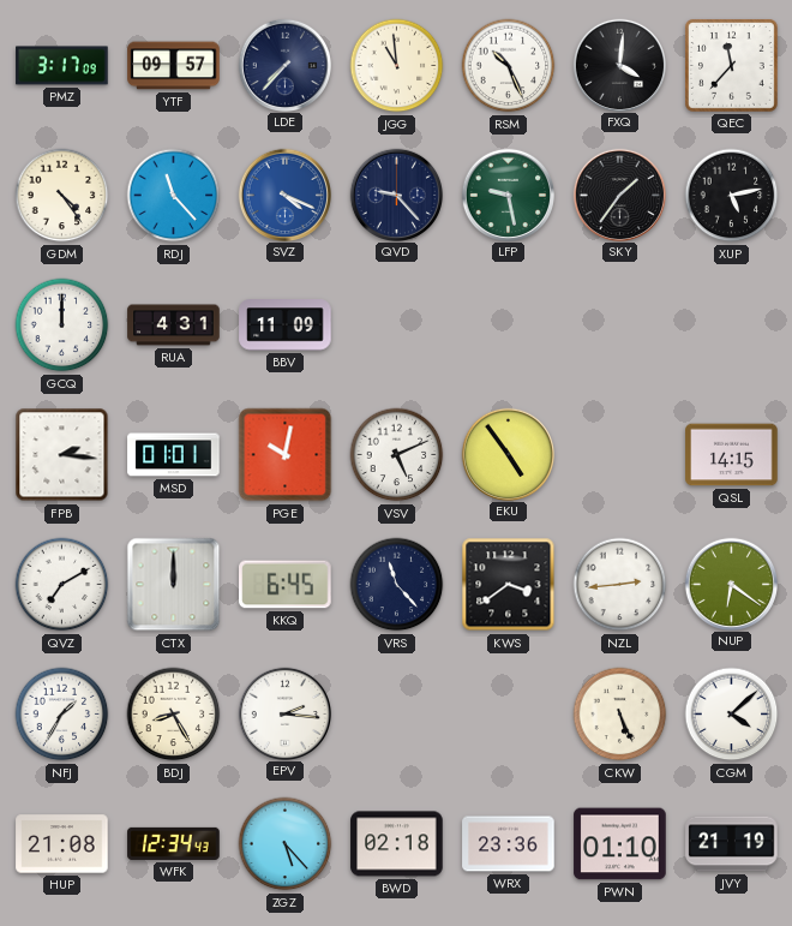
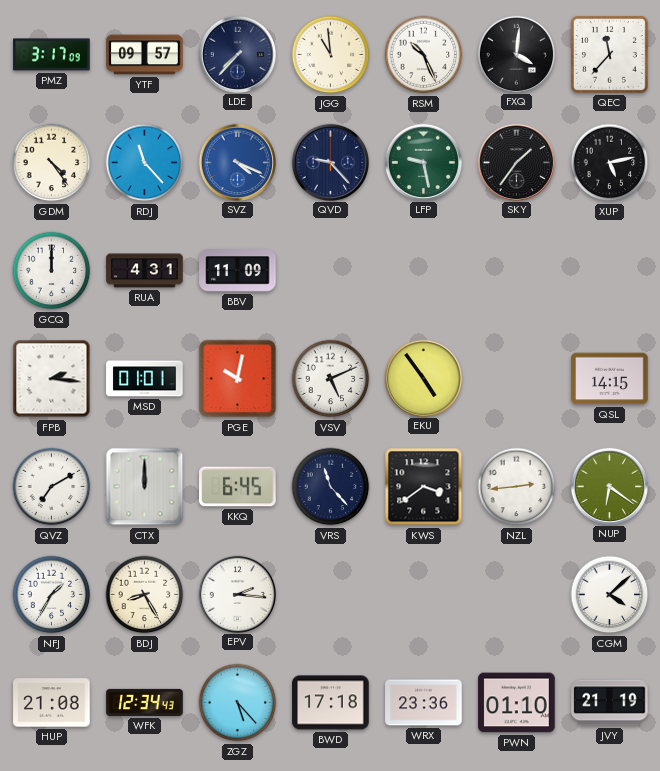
CKW: 5:26 -> none
BWD: 02:18 -> 17:18
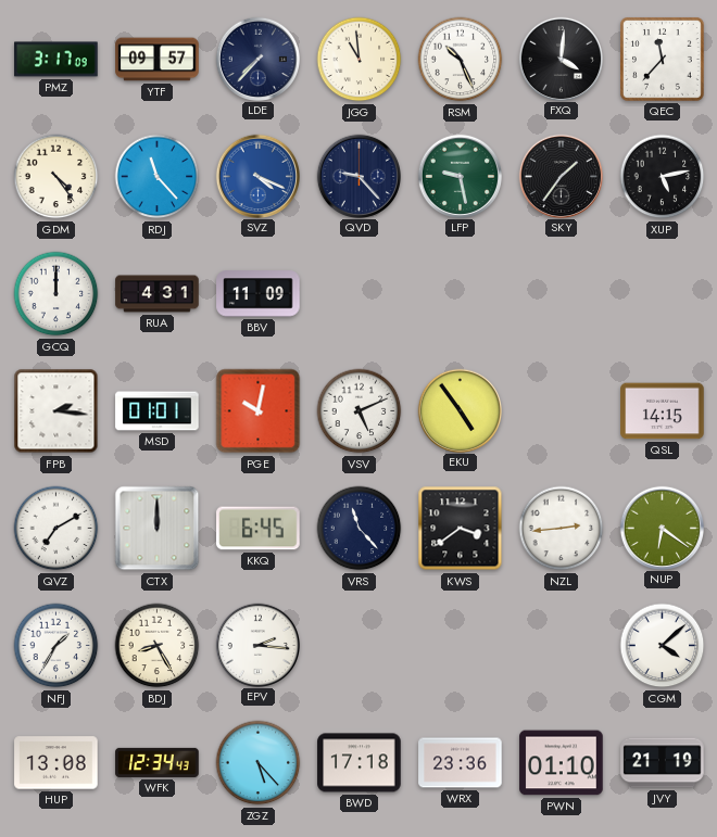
HUP: 21:08 -> 13:08
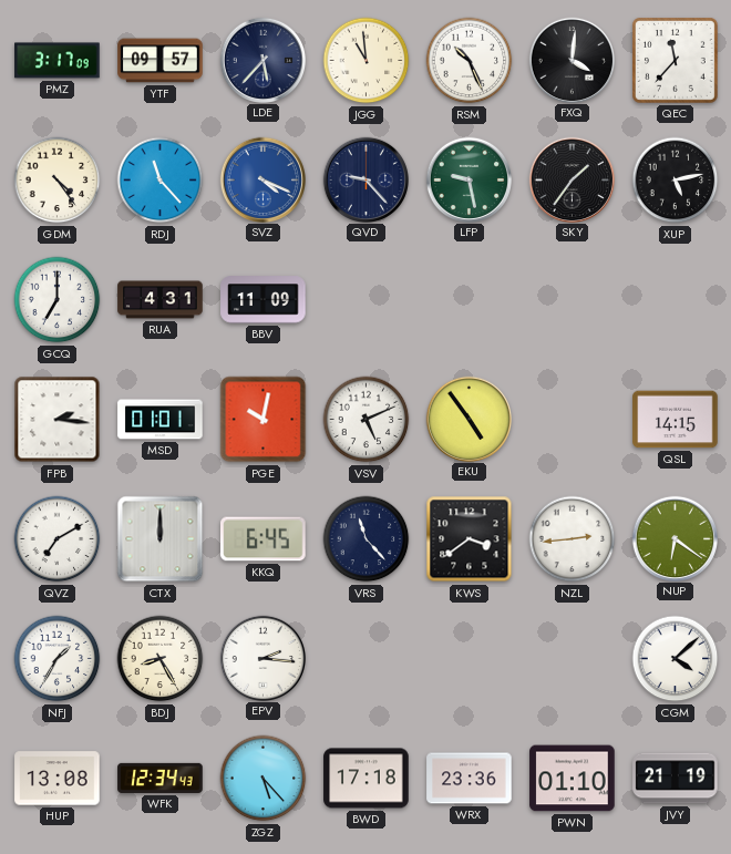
LDE: 7:37 -> 5:37
GCQ: 12:00 -> 7:00
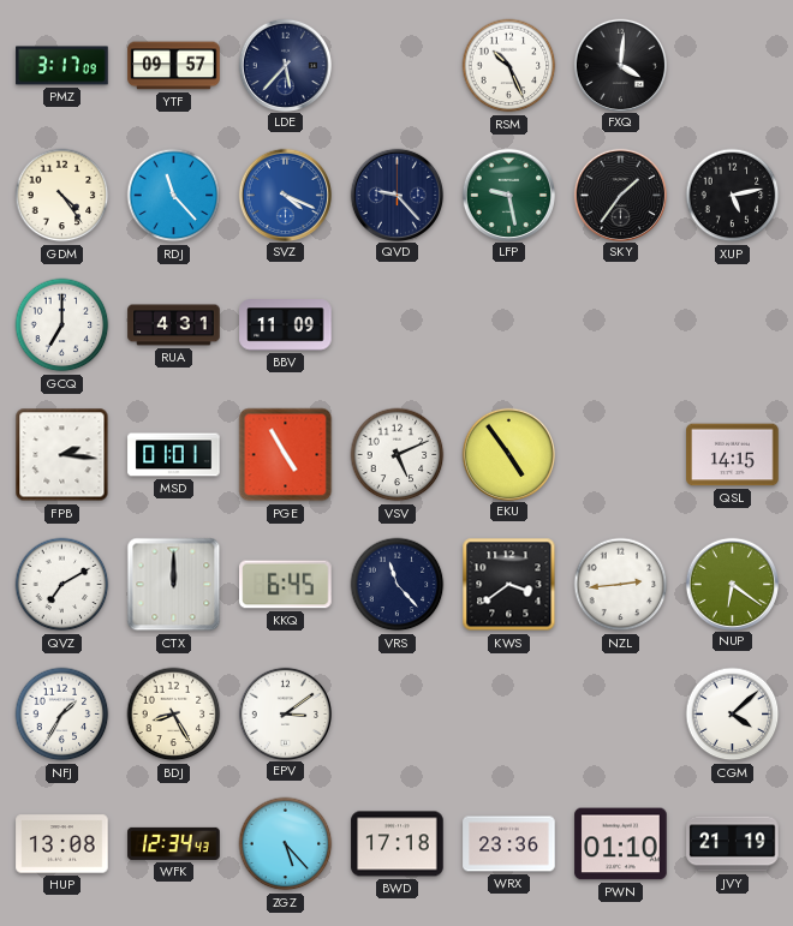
JGG: 10:59 -> none
QEC: 11:37 -> none
PGE: 10:02 -> 4:55
EPV: 2:16 -> 3:09
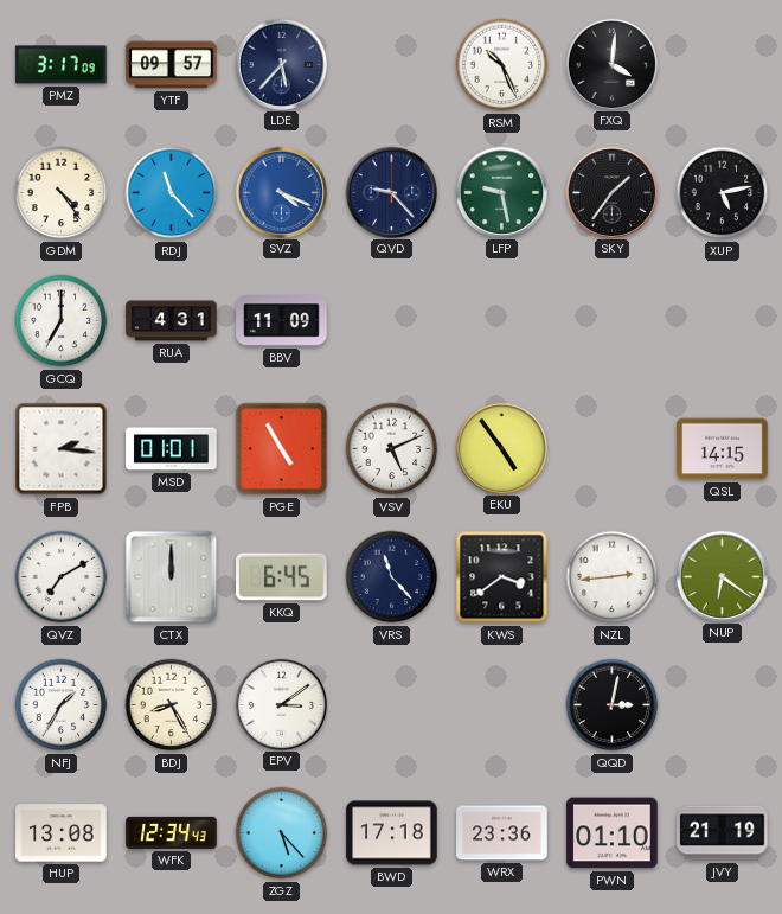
QQD: none -> 3:02
CGM: 4:08 -> none
